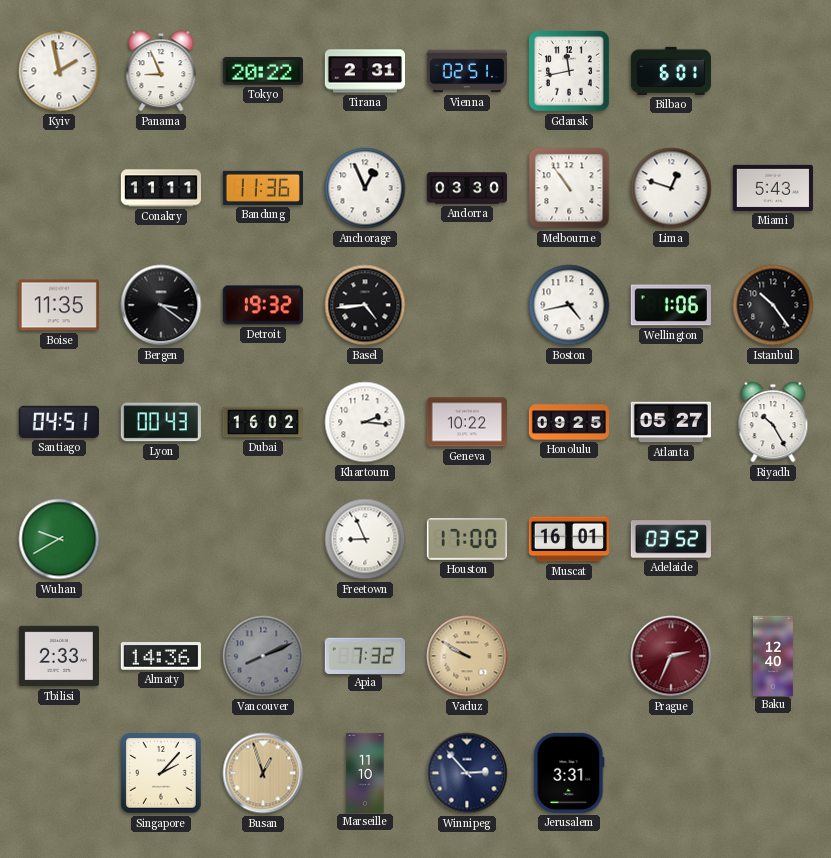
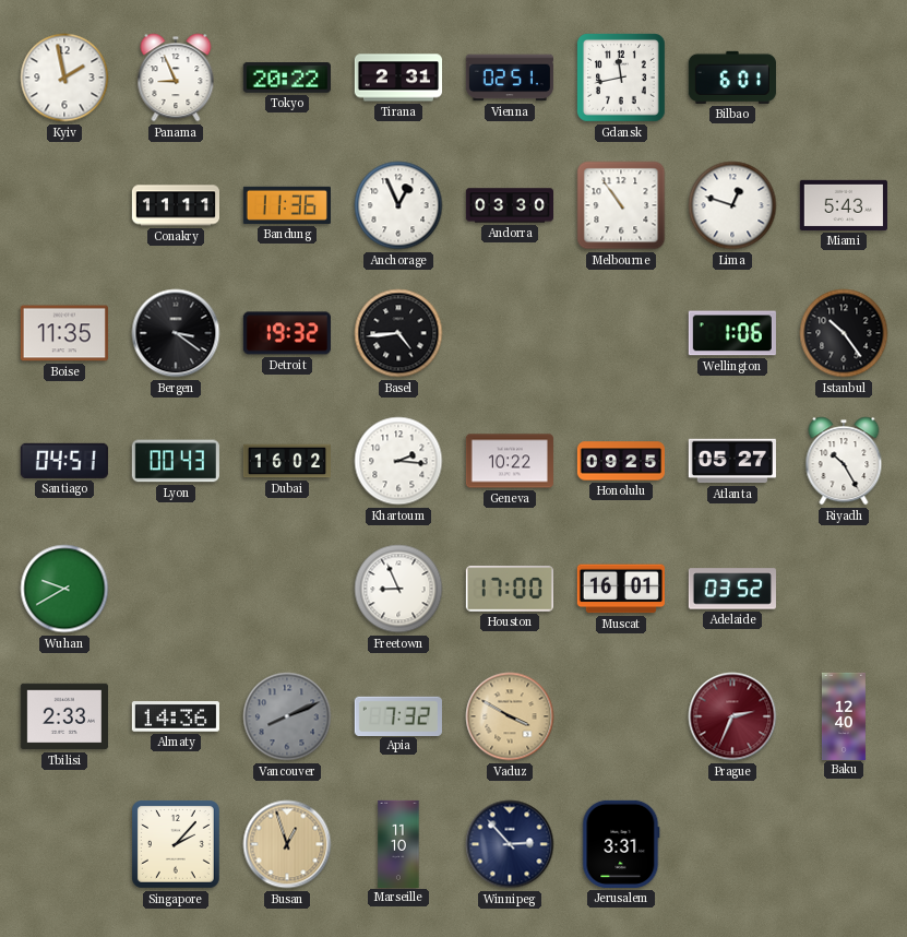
Boston: 4:43 -> none
Vaduz: 9:50 -> 3:50
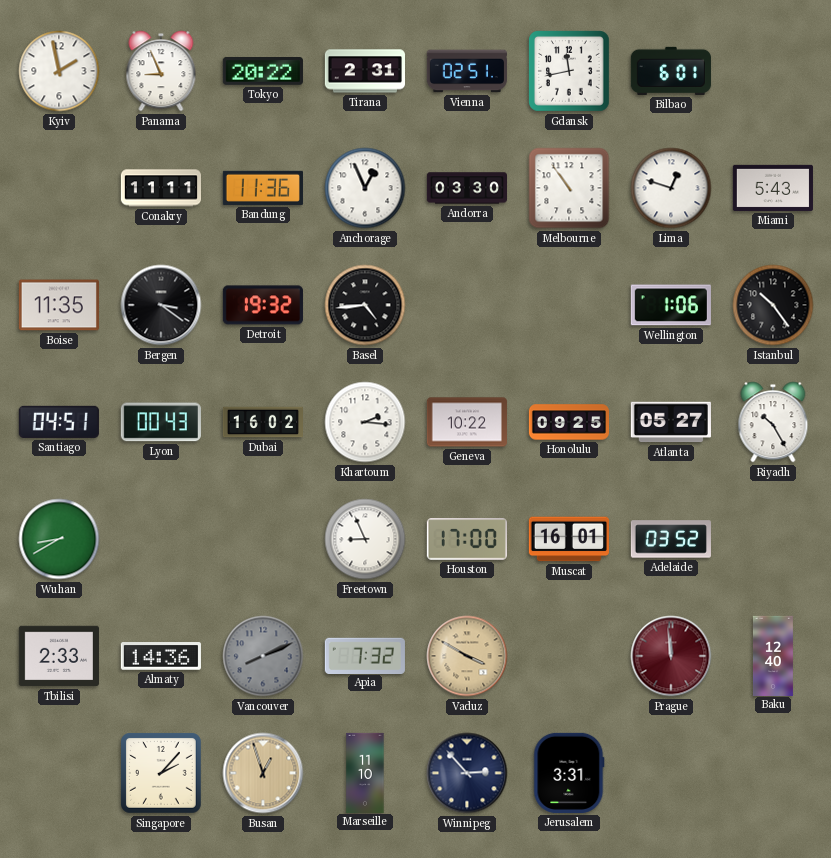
Wuhan: 9:40 -> 8:40
Prague: 2:34 -> 11:59
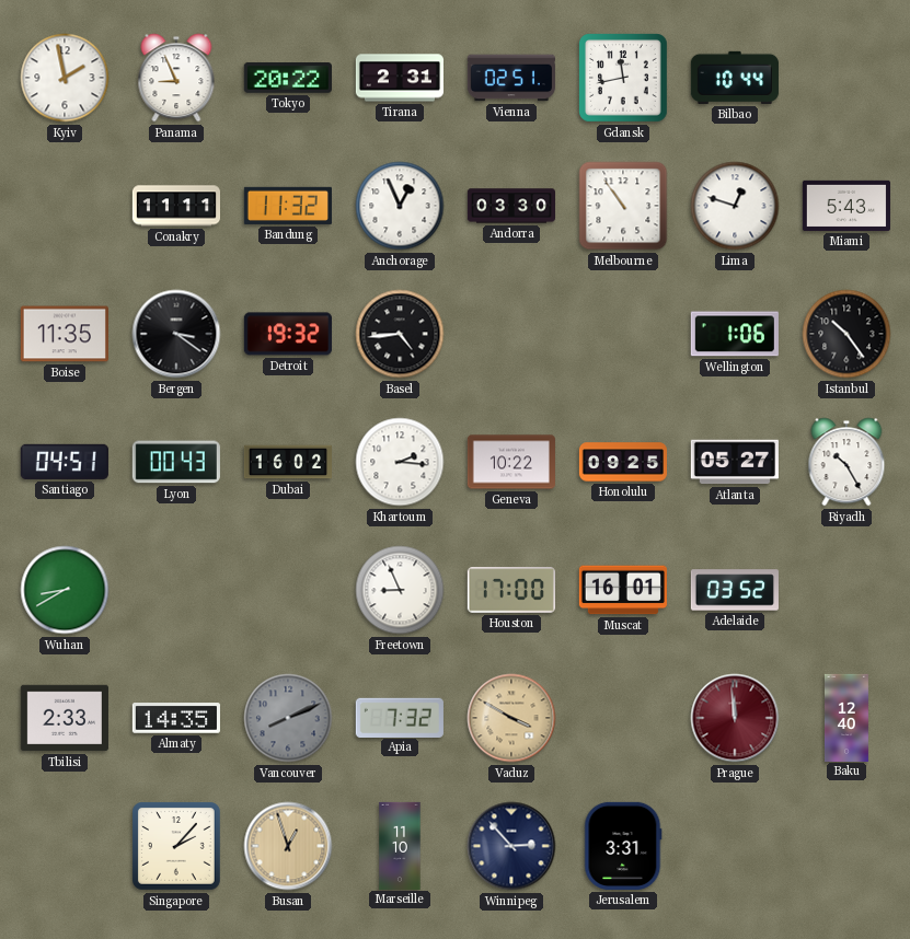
Bilbao: 6:01 -> 10:44
Bandung: 11:36 -> 11:32
Almaty: 14:36 -> 14:35
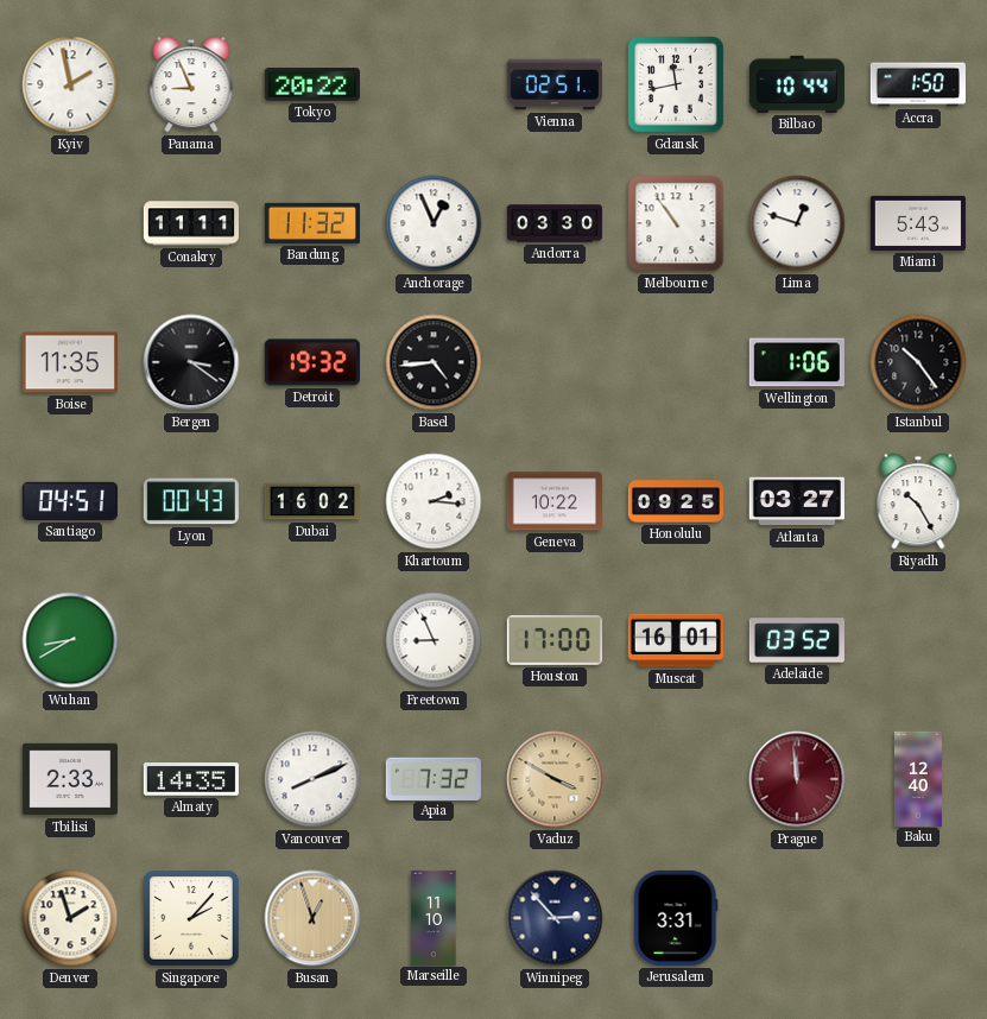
Tirana: 2:31 -> none
Accra: none -> 1:50
Atlanta: 05:27 -> 03:27
Vancouver dial: grey -> white
Denver: none -> 1:57
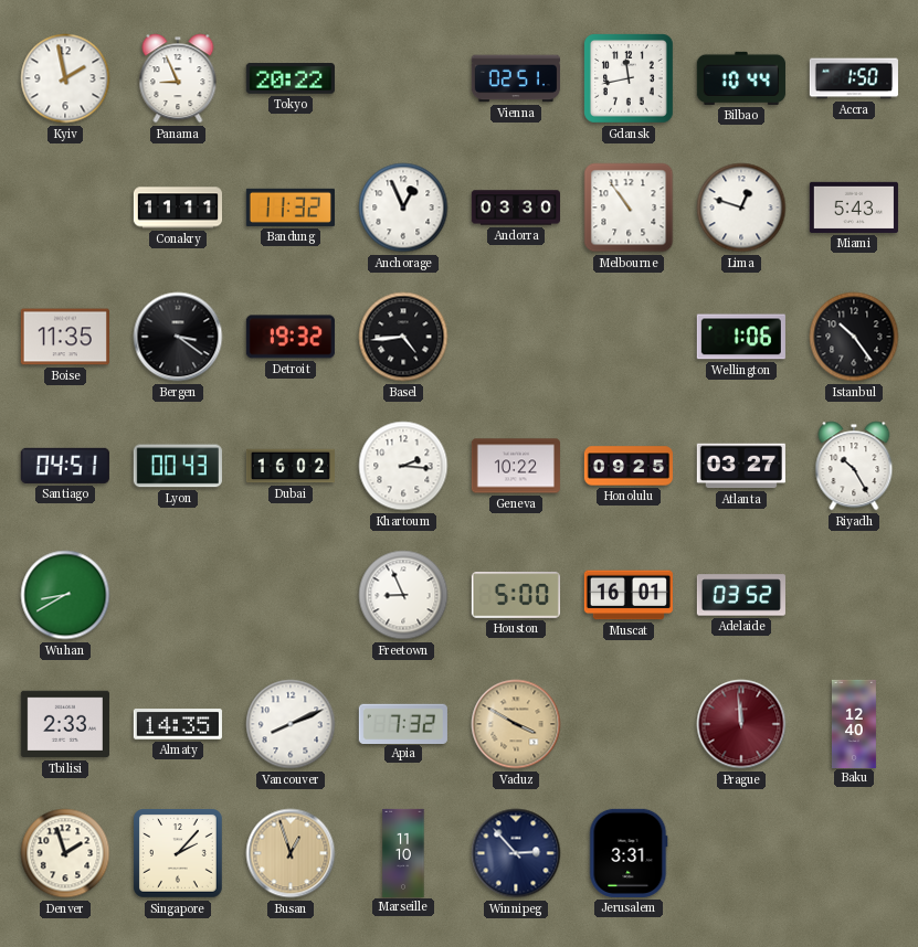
Houston: 17:00 -> 5:00
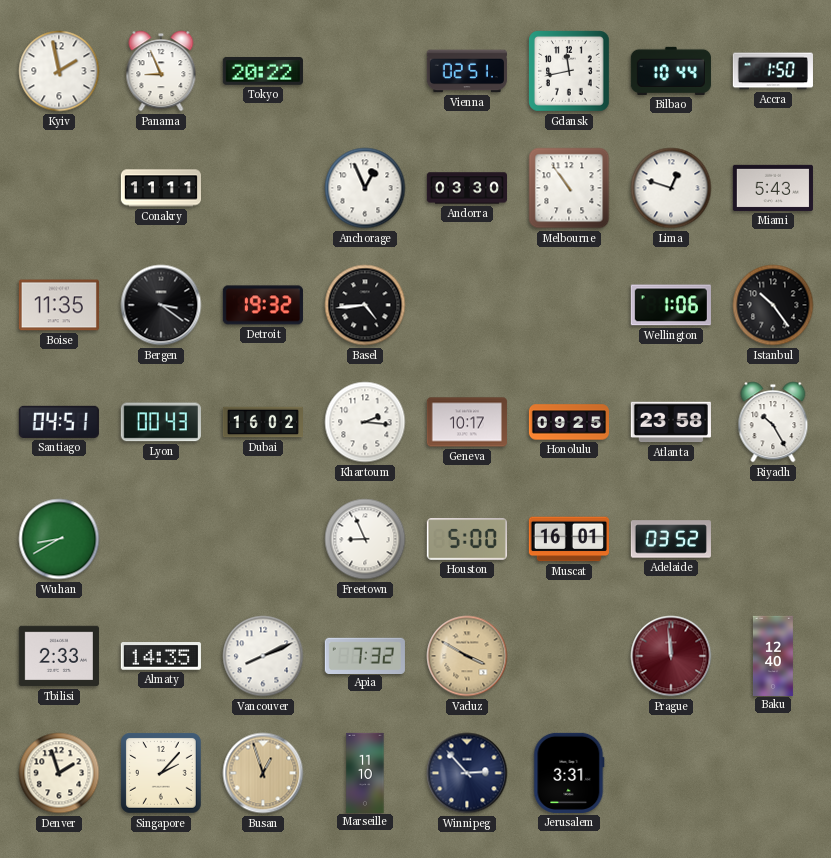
Bandung: 11:32 -> none
Geneva: 10:22 -> 10:17
Atlanta: 03:27 -> 23:58
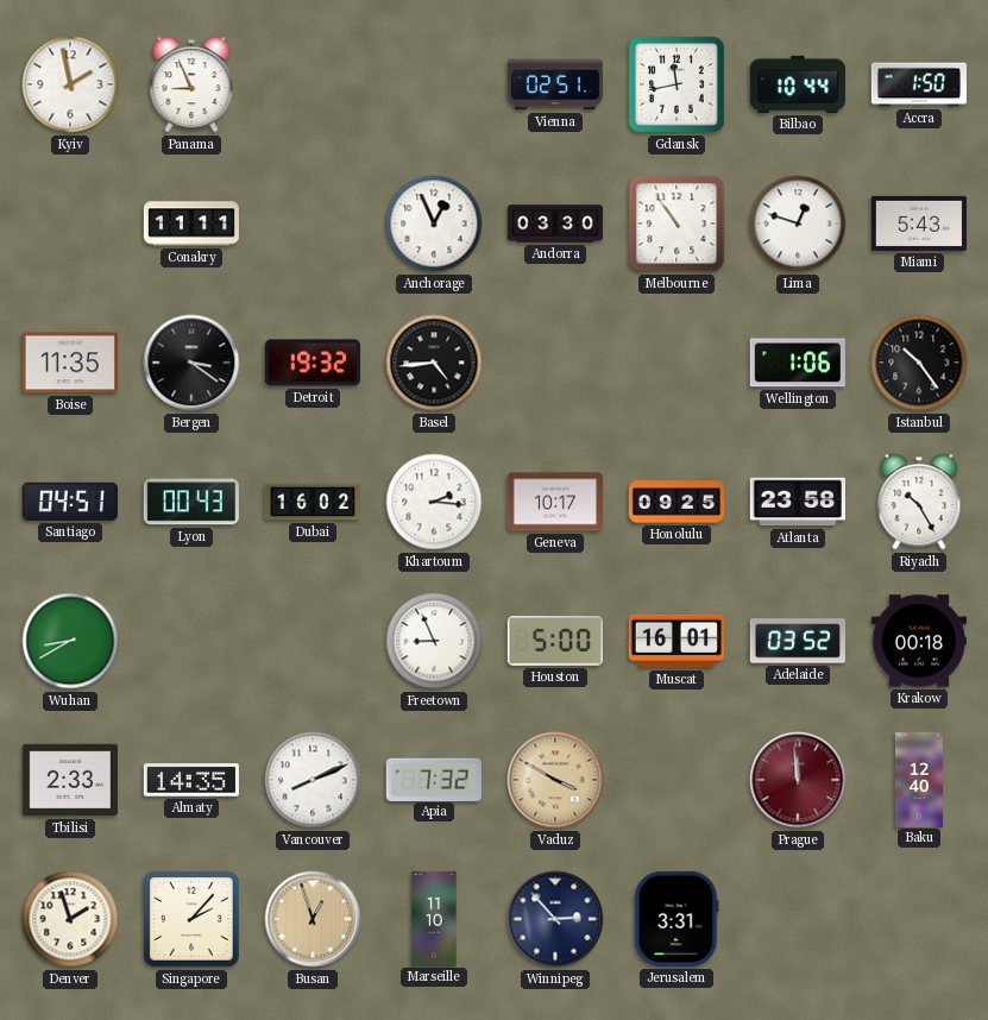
Tokyo: 20:22 -> none
Krakow: none -> 00:18
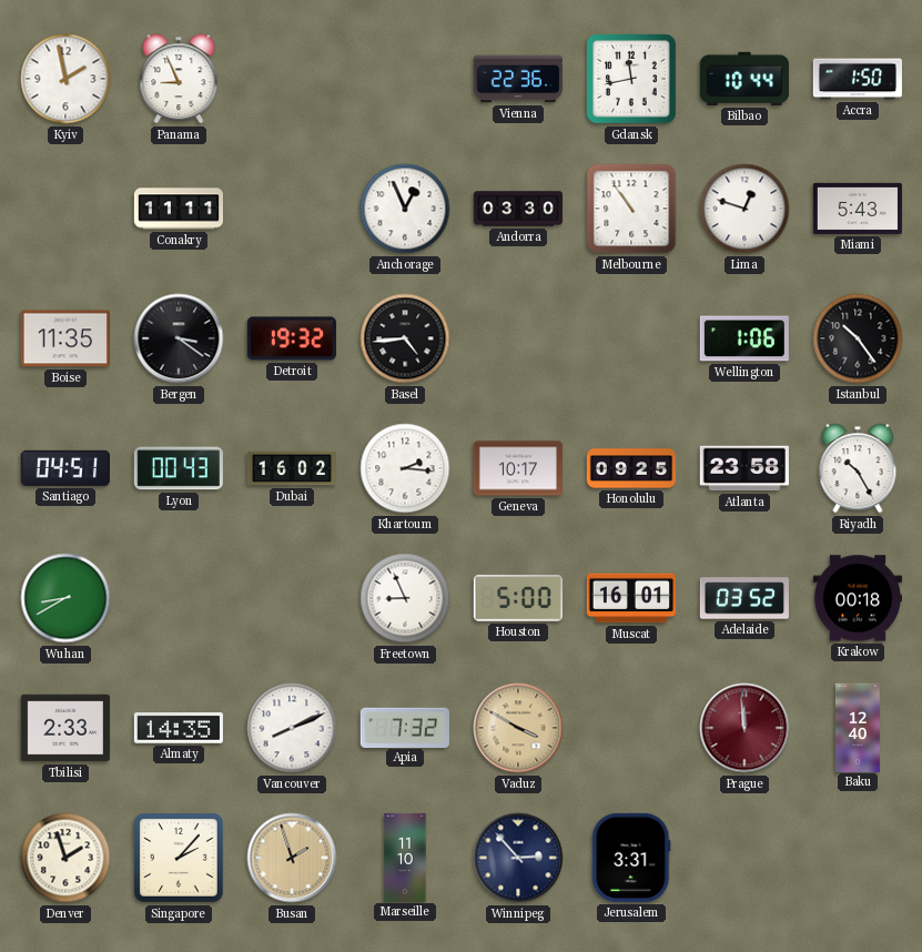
Vienna: 02:51 -> 22:36
Busan: 12:57 -> 1:57
